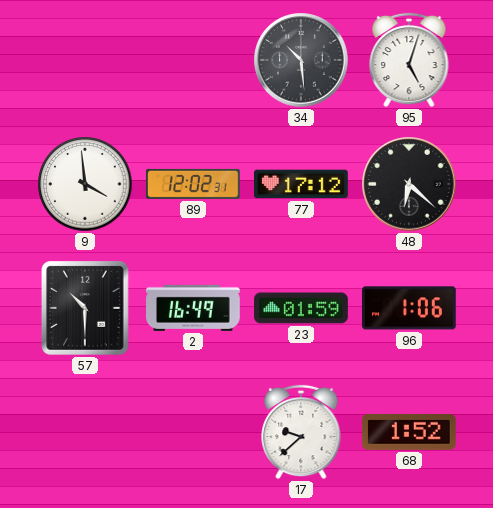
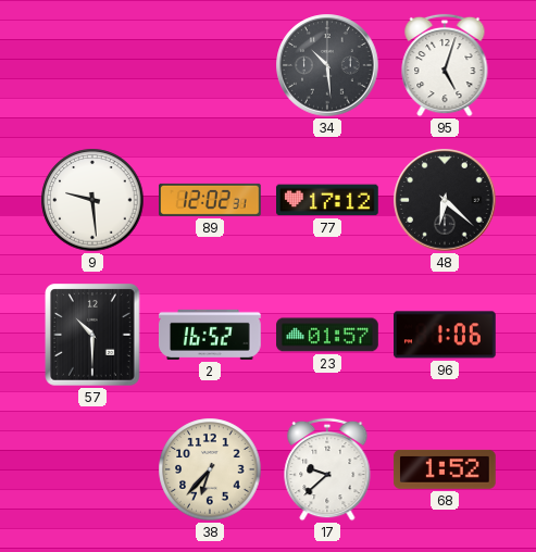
9: 3:59 -> 9:29
2: 16:49 -> 16:52
23: 01:59 -> 01:57
38: none -> 6:37
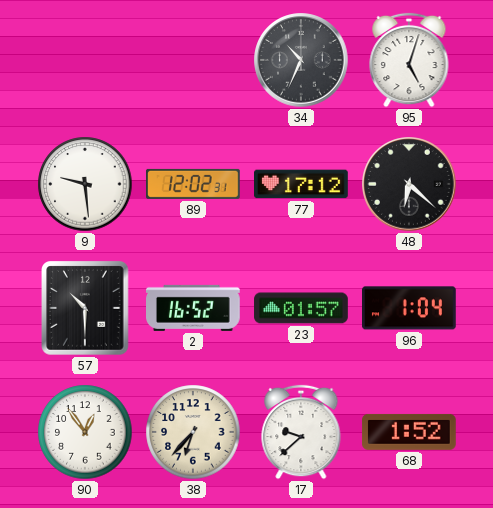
34: 10:29 -> 10:34
96: 1:06 -> 1:04
90: none -> 12:54
